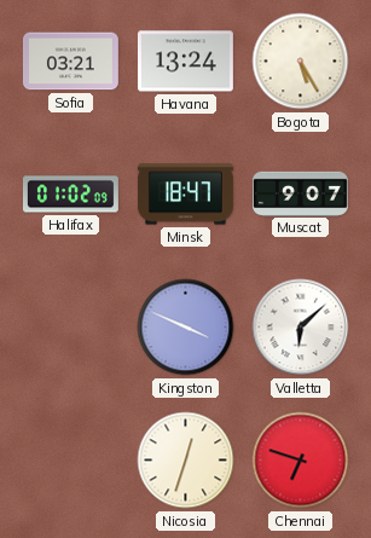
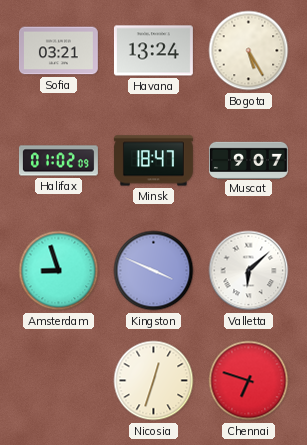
Amsterdam: none -> 8:57
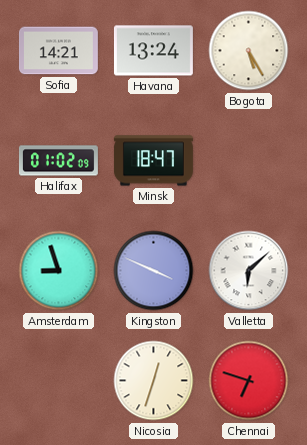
Sofia: 03:21 -> 14:21
Muscat: 9:07 -> none
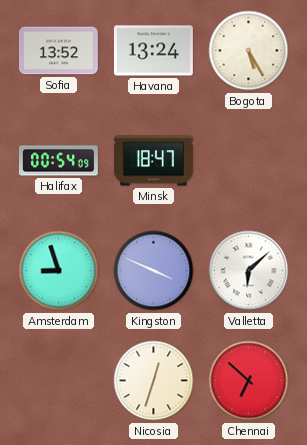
Sofia: 14:21 -> 13:52
Halifax: 01:02 -> 00:54
Chennai: 6:48 -> 6:52
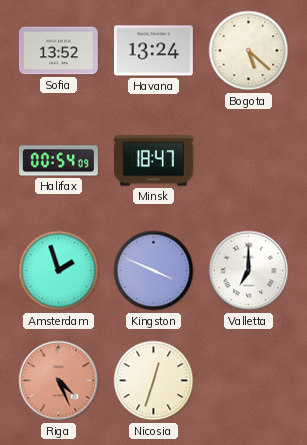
Bogota: 5:25 -> 5:22
Amsterdam: 8:57 -> 1:57
Valletta: 6:08 -> 7:00
Riga: none -> 4:26
Chennai: 6:52 -> none
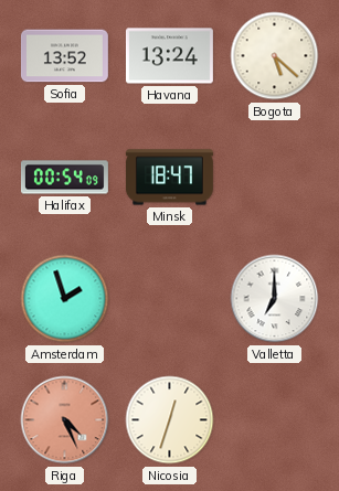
Kingston: 3:49 -> none
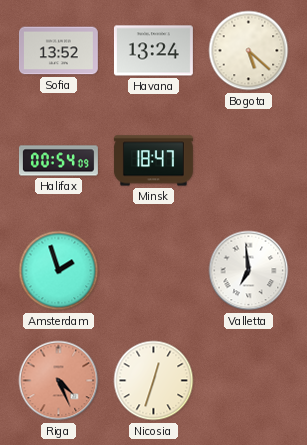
Valletta: 7:00 -> 6:59
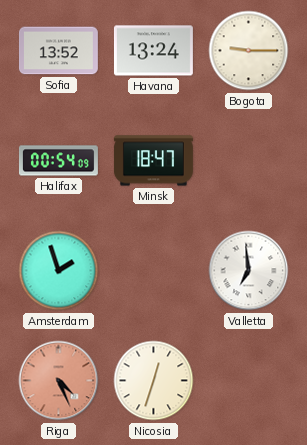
Bogota: 5:22 -> 9:15
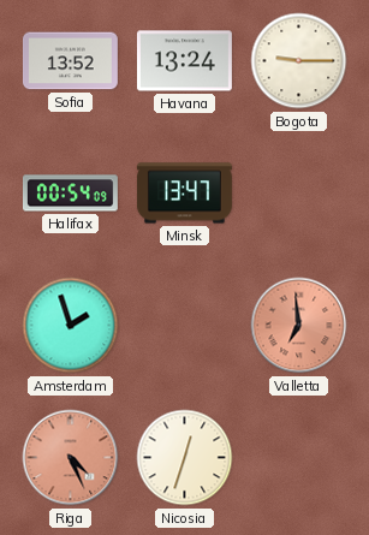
Minsk: 18:47 -> 13:47
Valletta dial: white -> salmon
